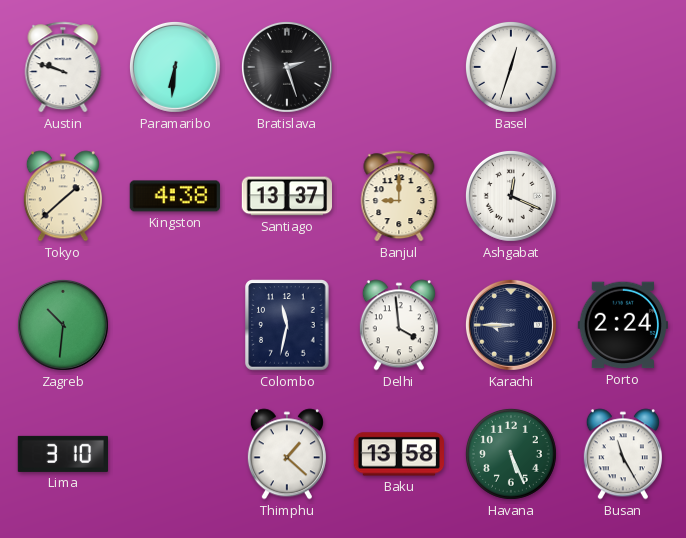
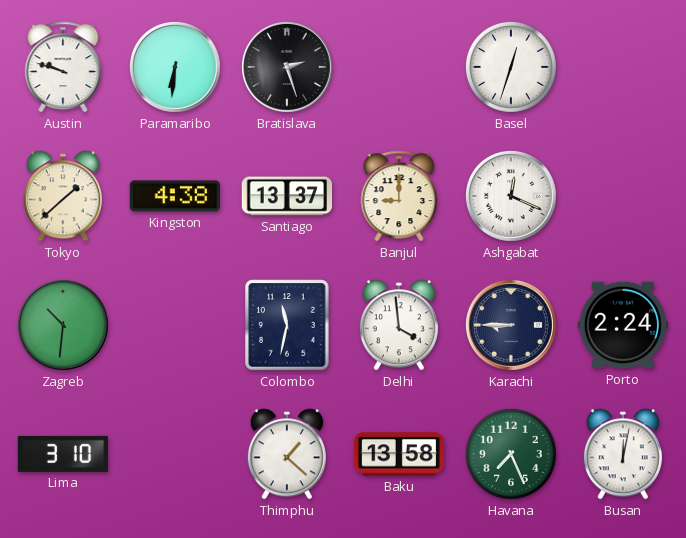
Havana: 5:26 -> 7:26
Busan: 11:25 -> 12:02
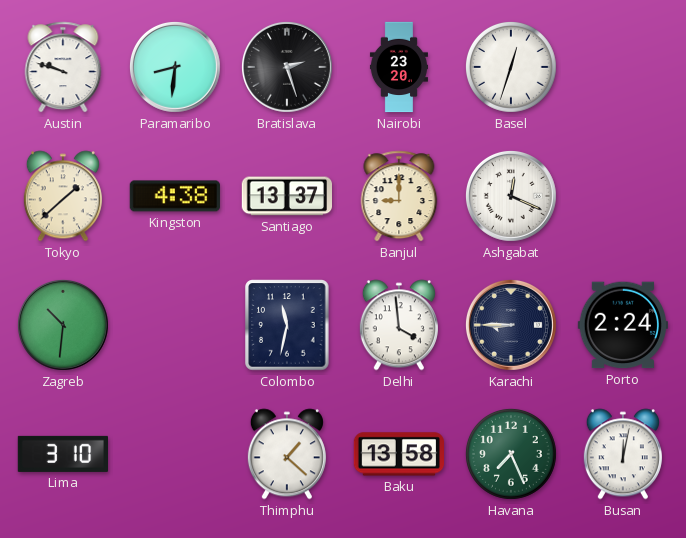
Paramaribo: 6:31 -> 8:31
Nairobi: none -> 23:20
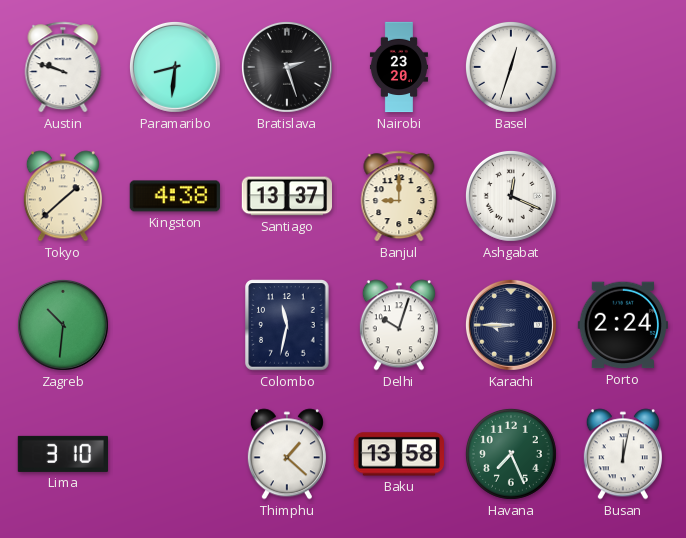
Delhi: 3:59 -> 10:03
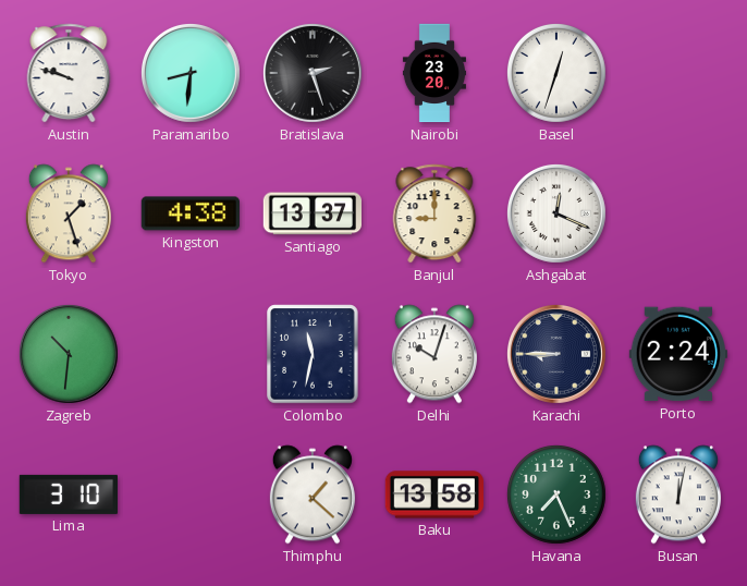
Tokyo: 1:38 -> 1:27
